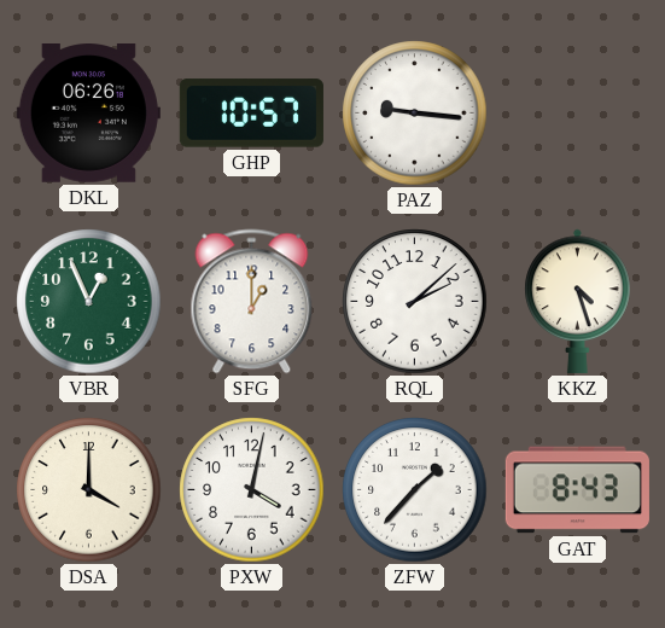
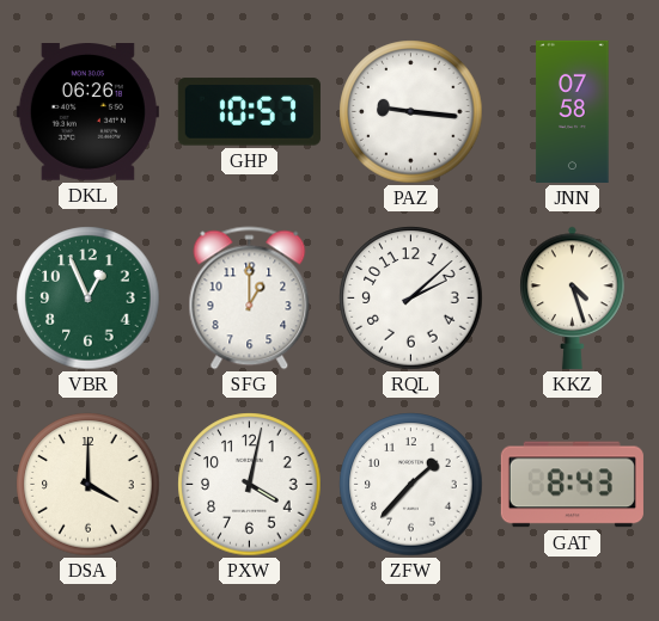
JNN: none -> 07:58
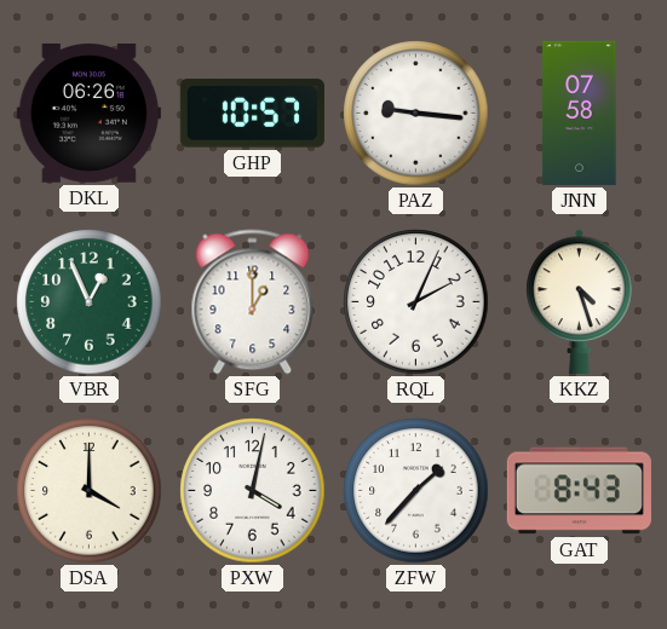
RQL: 2:08 -> 2:04
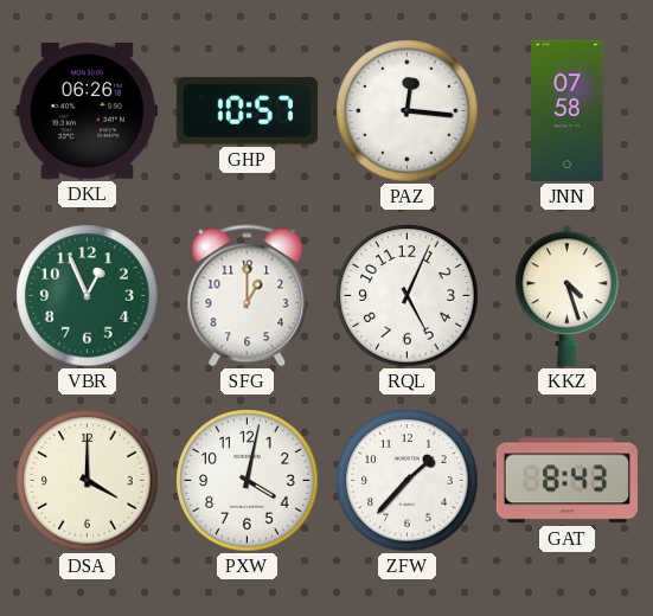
PAZ: 9:16 -> 12:16
RQL: 2:04 -> 5:04
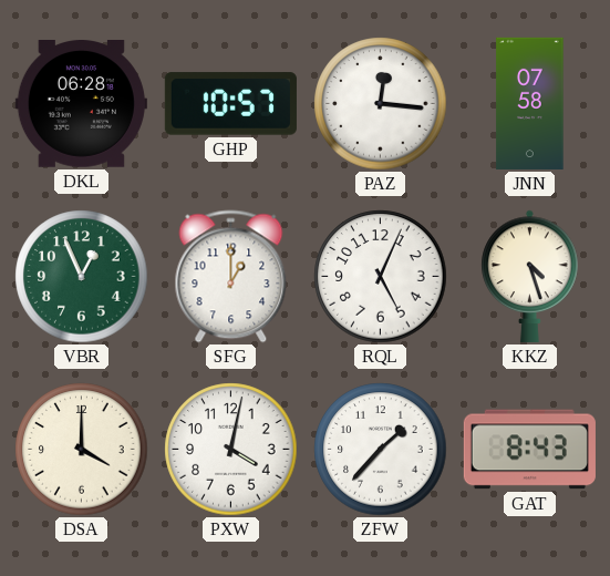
DKL: 06:26 -> 06:28
